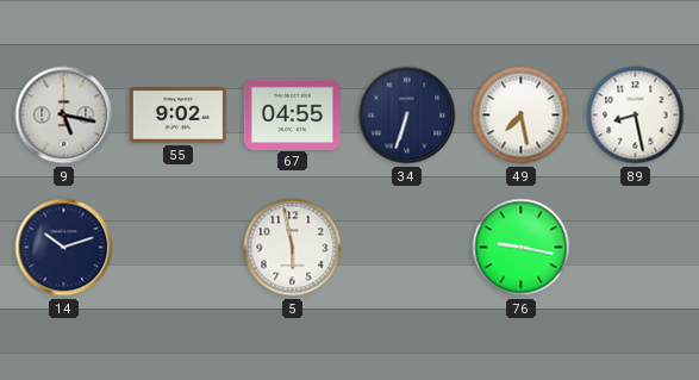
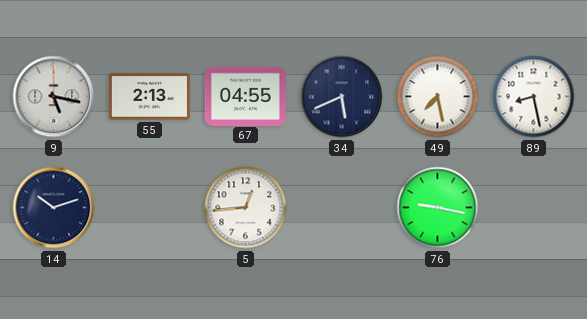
55: 9:02 -> 2:13
34: 6:33 -> 5:41
5: 5:58 -> 12:44
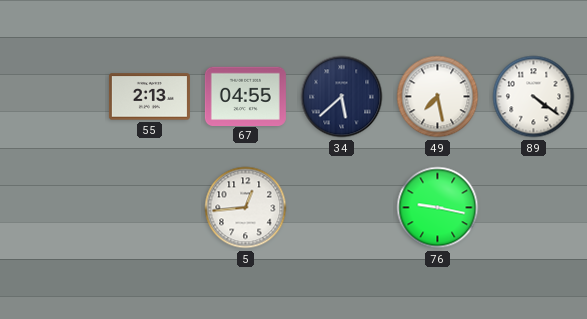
9: 5:17 -> none
34: 5:41 -> 5:38
89: 8:28 -> 4:21
14: 10:12 -> none
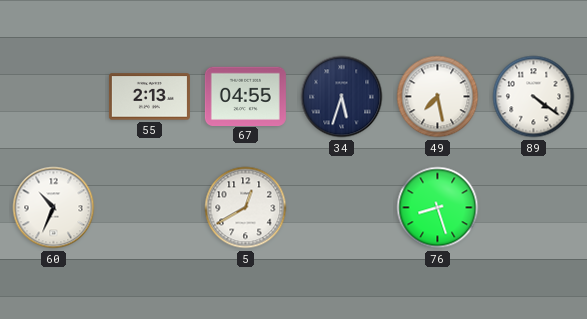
34: 5:38 -> 5:33
60: none -> 10:34
5: 12:44 -> 12:40
76: 9:17 -> 8:27
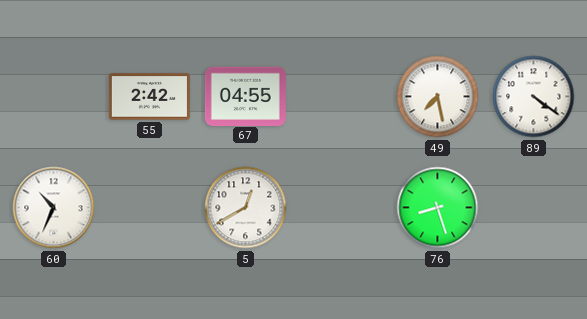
55: 2:13 -> 2:42
34: 5:33 -> none
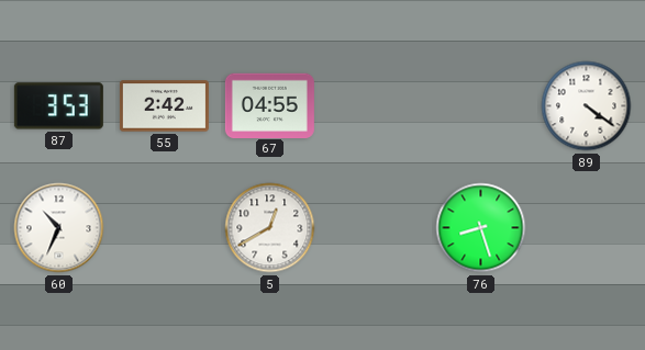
87: none -> 3:53
49: 7:28 -> none
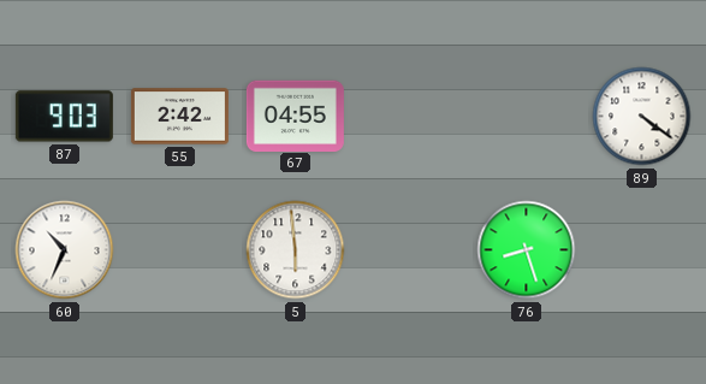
87: 3:53 -> 9:03
5: 12:40 -> 5:59
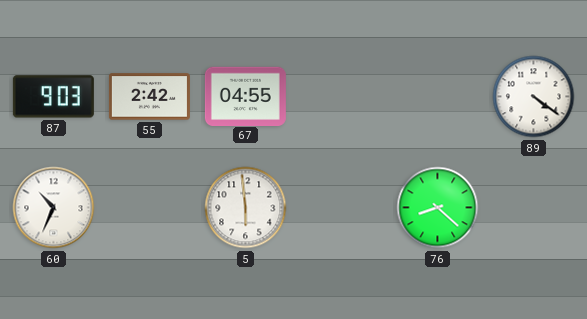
76: 8:27 -> 8:22
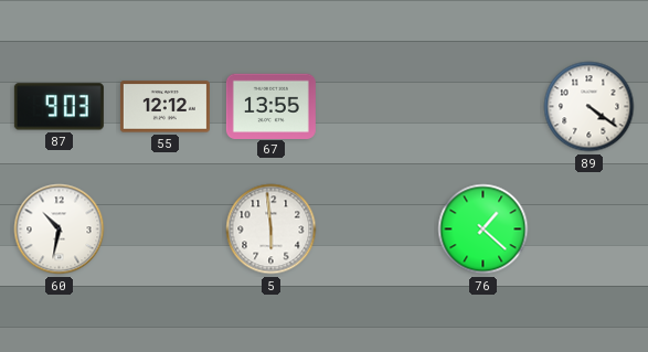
55: 2:42 -> 12:12
67: 04:55 -> 13:55
60: 10:34 -> 10:32
76: 8:22 -> 1:22
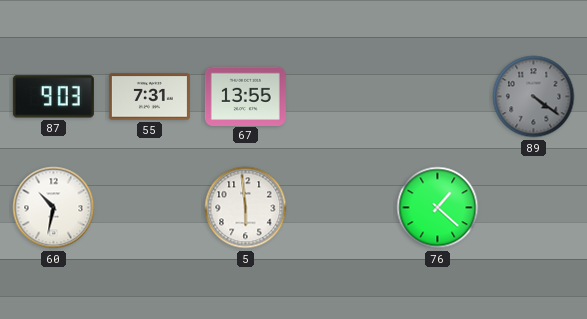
55: 12:12 -> 7:31
89 dial: white -> grey
